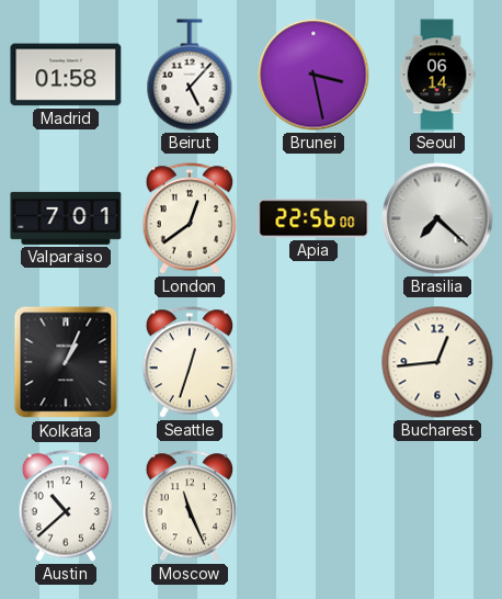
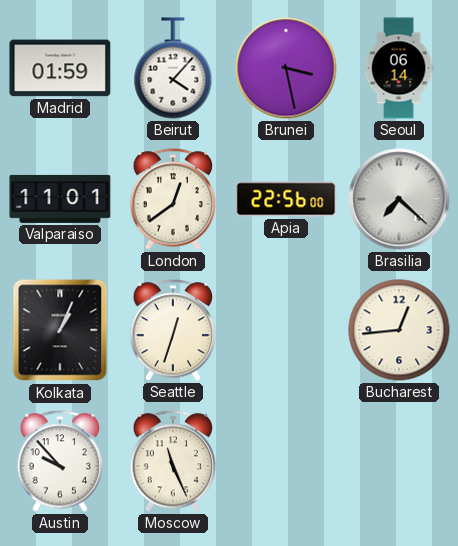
Madrid: 01:58 -> 01:59
Beirut: 5:07 -> 4:07
Valparaiso: 7:01 -> 11:01
Austin: 10:38 -> 9:53
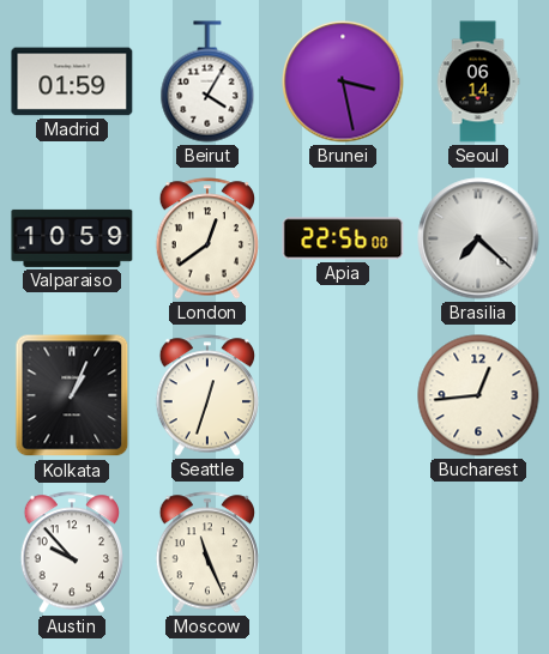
Beirut: 4:07 -> 4:05
Valparaiso: 11:01 -> 10:59
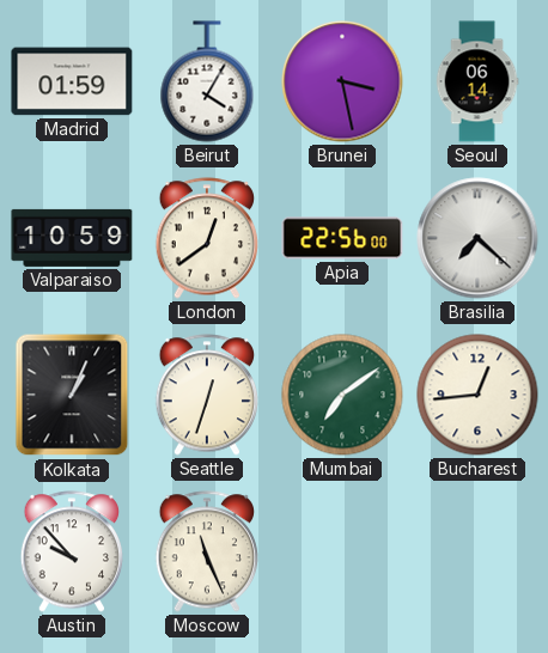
Mumbai: none -> 7:09
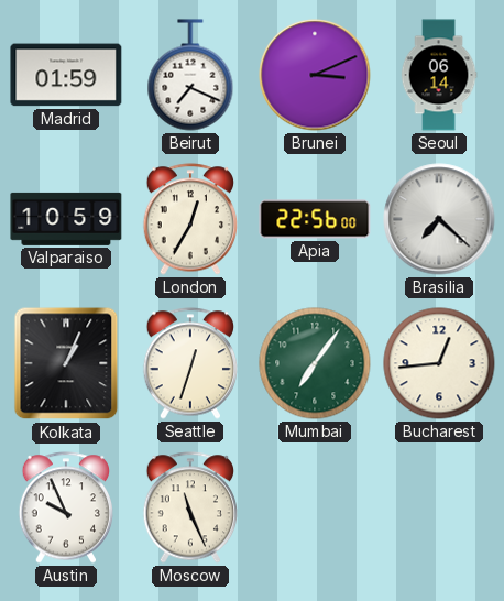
Beirut: 4:05 -> 7:19
Brunei: 3:28 -> 3:11
London: 12:39 -> 12:35
Mumbai: 7:09 -> 7:06
Austin: 9:53 -> 9:56
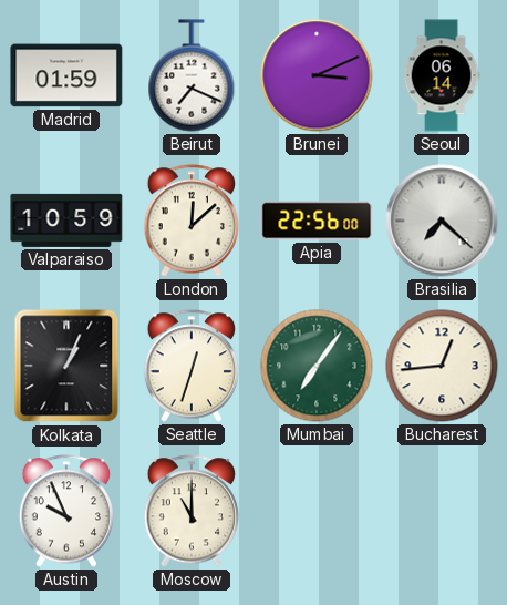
London: 12:35 -> 12:08
Moscow: 11:26 -> 11:00
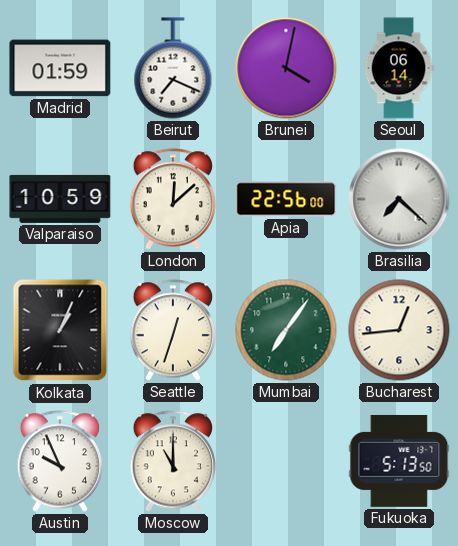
Brunei: 3:11 -> 4:02
Fukuoka: none -> 5:13
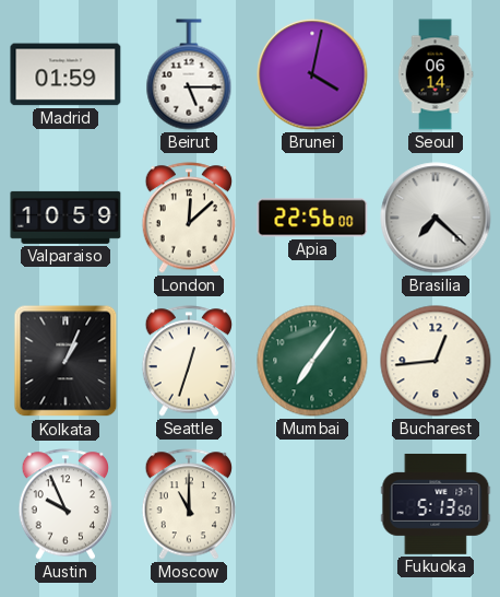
Beirut: 7:19 -> 5:15
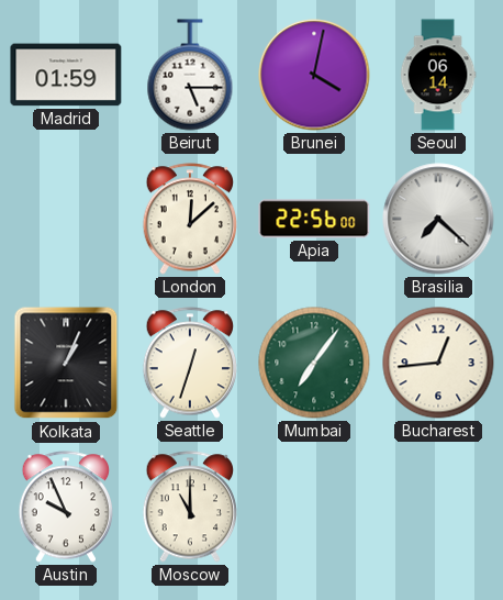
Valparaiso: 10:59 -> none
Fukuoka: 5:13 -> none
